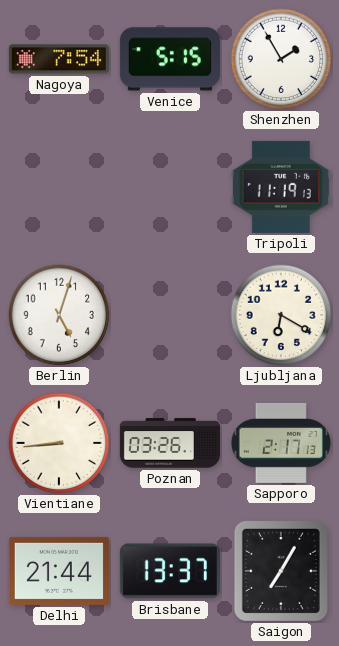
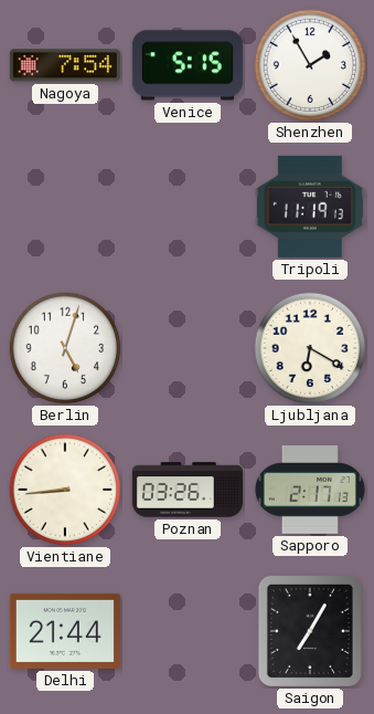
Brisbane: 13:37 -> none
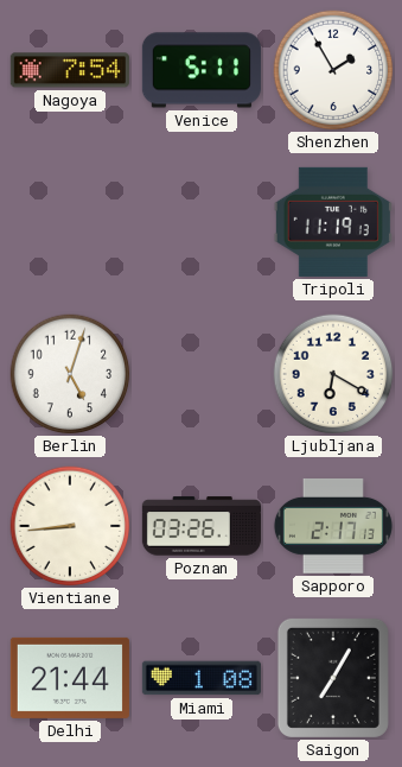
Venice: 5:15 -> 5:11
Miami: none -> 1:08
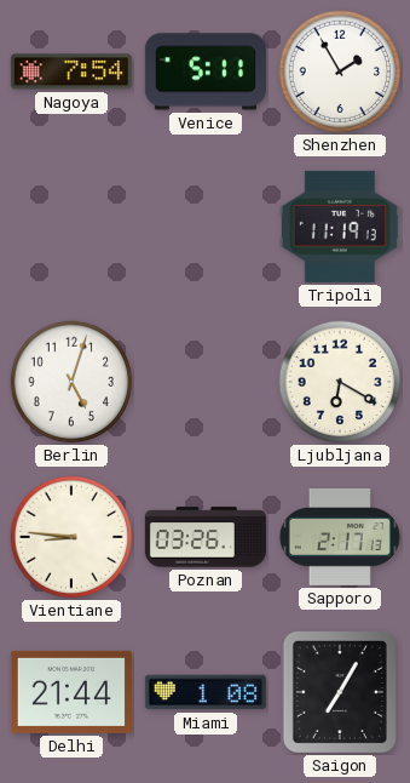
Vientiane: 8:44 -> 8:46
